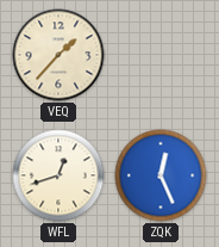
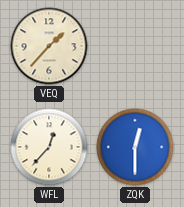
WFL: 12:42 -> 12:37
ZQK: 12:26 -> 12:30
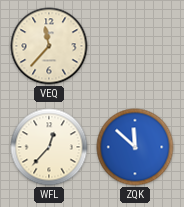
VEQ: 1:37 -> 11:37
ZQK: 12:30 -> 11:52
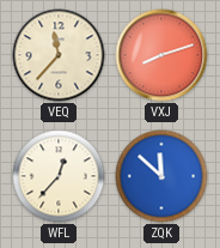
VXJ: none -> 8:12
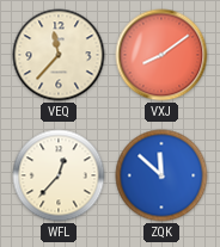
VXJ: 8:12 -> 8:09
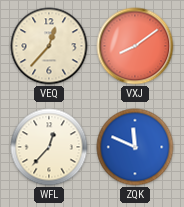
VEQ: 11:37 -> 12:37
ZQK: 11:52 -> 11:49
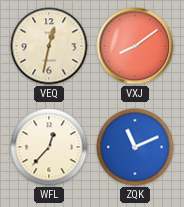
VEQ: 12:37 -> 12:32
ZQK: 11:49 -> 11:11
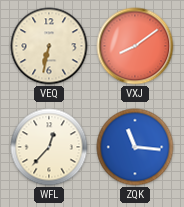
VEQ: 12:32 -> 6:32
ZQK: 11:11 -> 11:16
